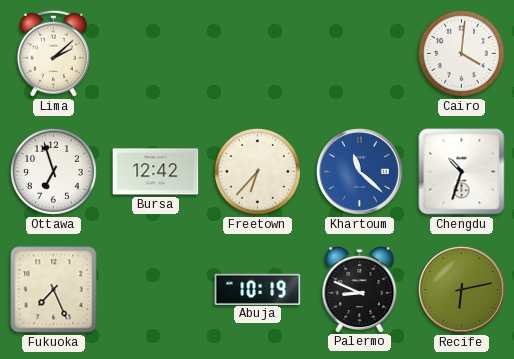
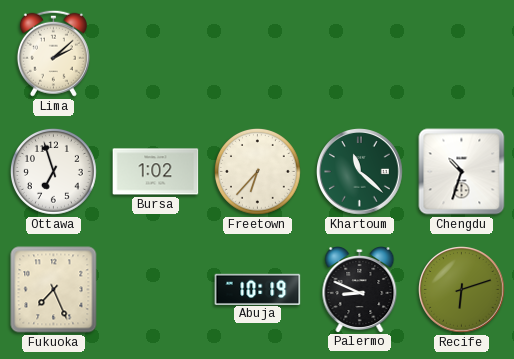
Cairo: 4:01 -> none
Bursa: 12:42 -> 1:02
Khartoum dial: blue -> green
Recife: 6:13 -> 6:12
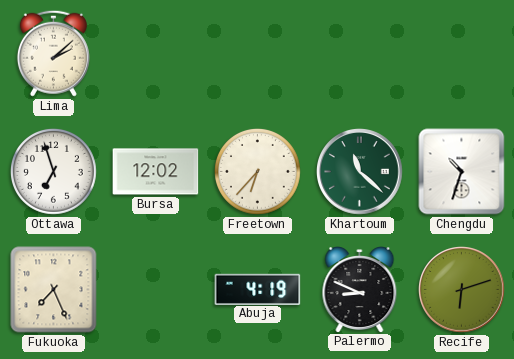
Bursa: 1:02 -> 12:02
Abuja: 10:19 -> 4:19
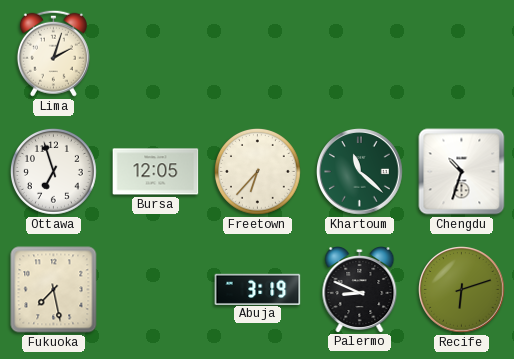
Lima: 2:08 -> 2:03
Bursa: 12:02 -> 12:05
Fukuoka: 7:26 -> 7:28
Abuja: 4:19 -> 3:19
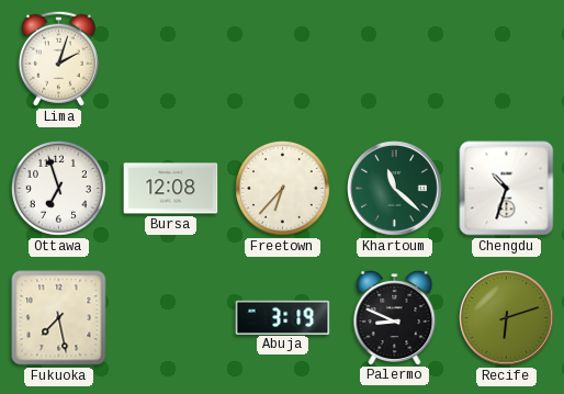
Bursa: 12:05 -> 12:08
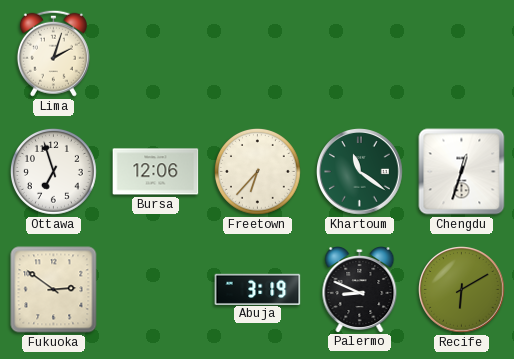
Bursa: 12:08 -> 12:06
Khartoum: 11:22 -> 11:21
Chengdu: 10:33 -> 12:33
Fukuoka: 7:28 -> 2:51
Recife: 6:12 -> 6:10
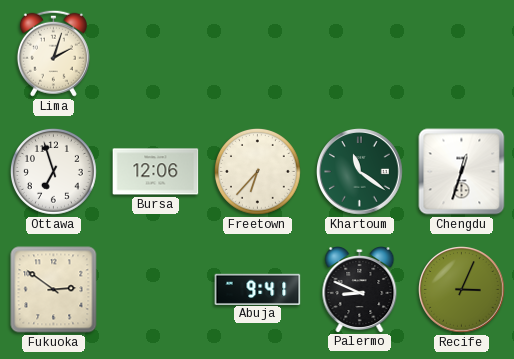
Abuja: 3:19 -> 9:41
Recife: 6:10 -> 3:04
